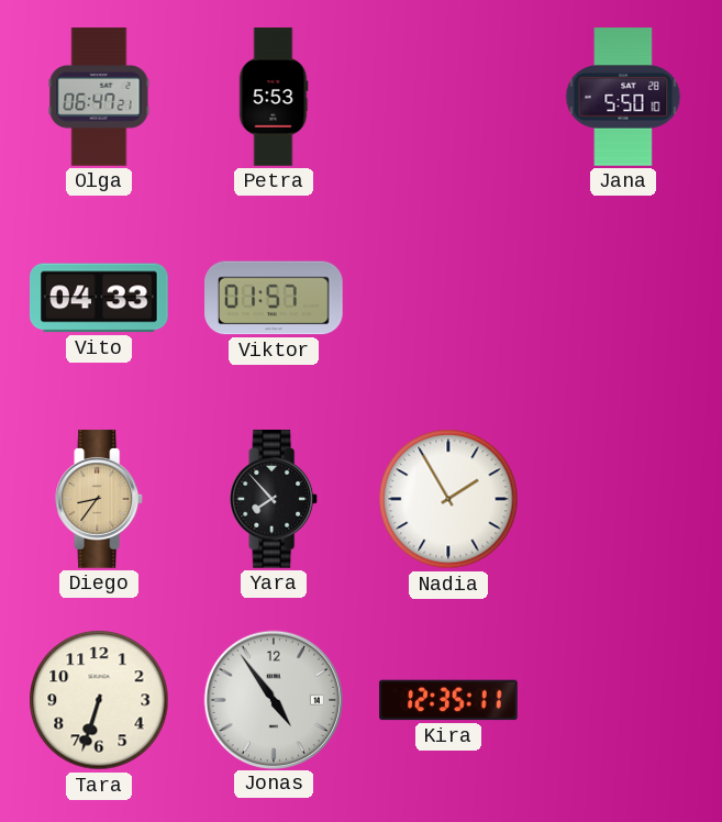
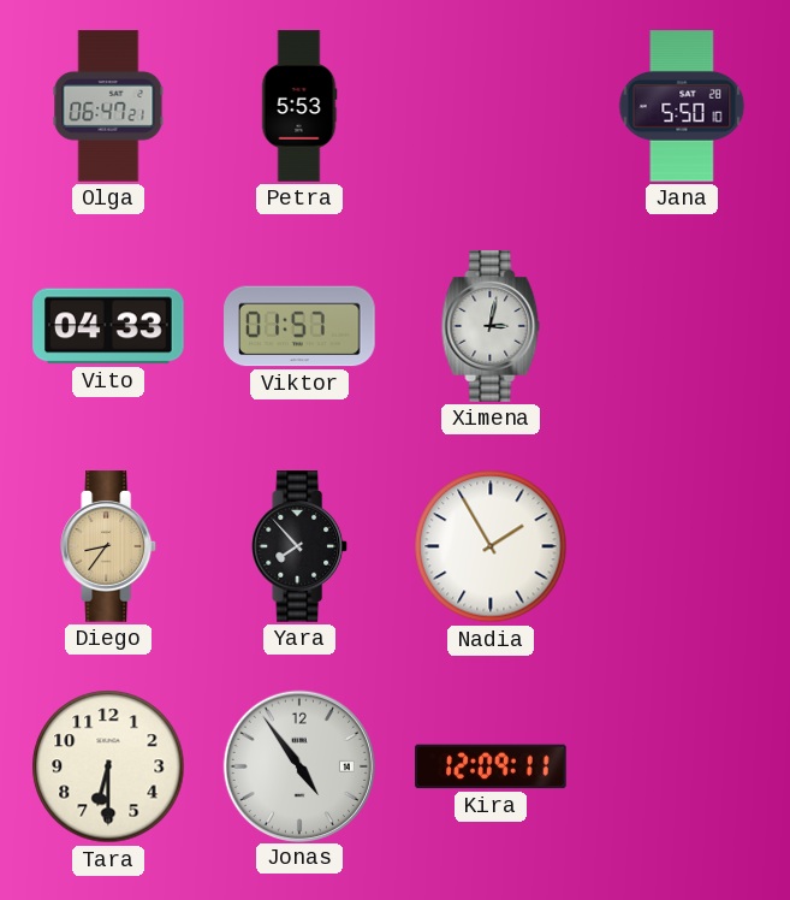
Ximena: none -> 3:02
Tara: 6:33 -> 6:30
Kira: 12:35 -> 12:09
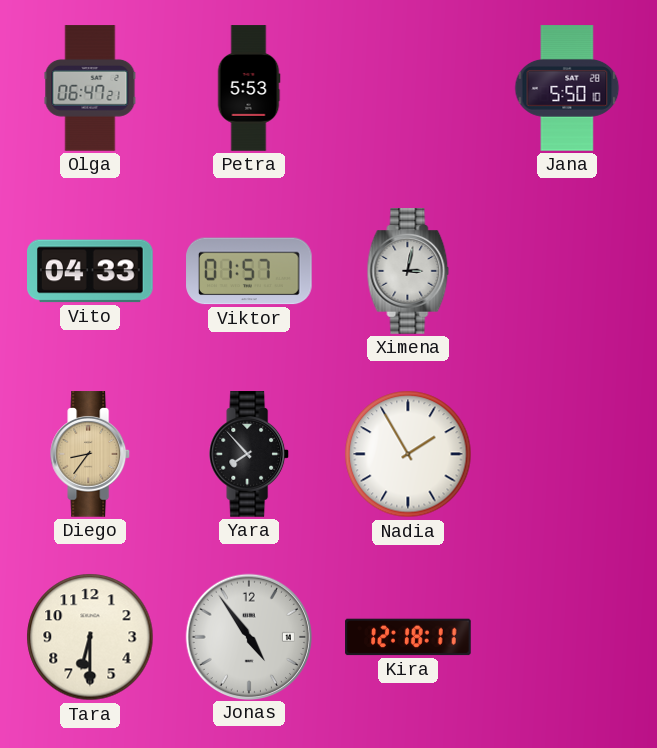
Kira: 12:09 -> 12:18
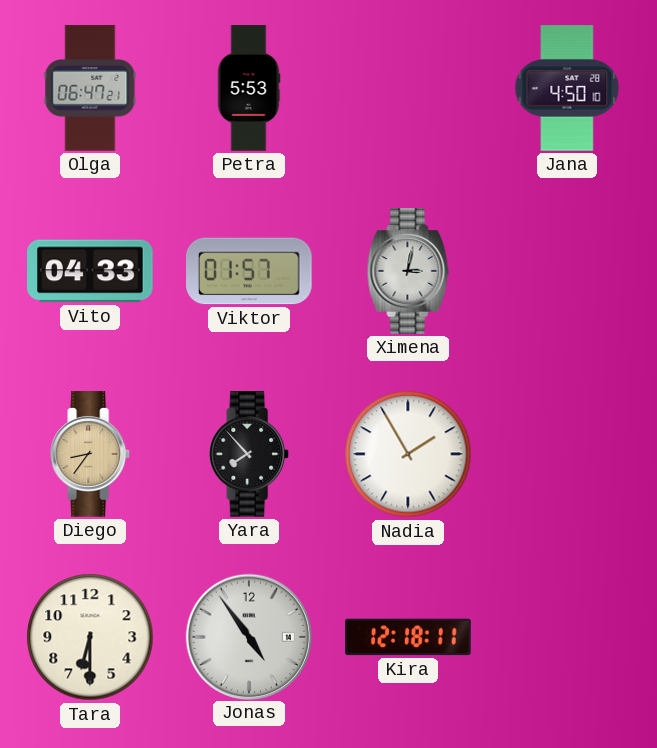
Jana: 5:50 -> 4:50
